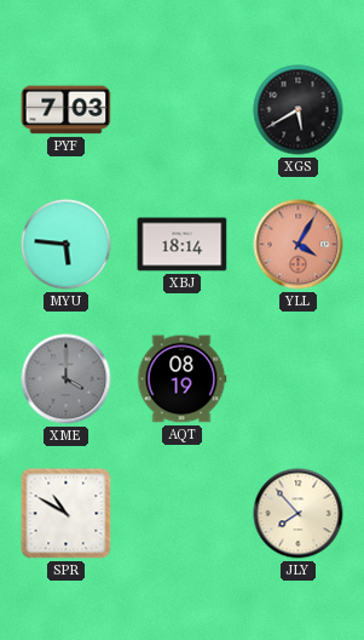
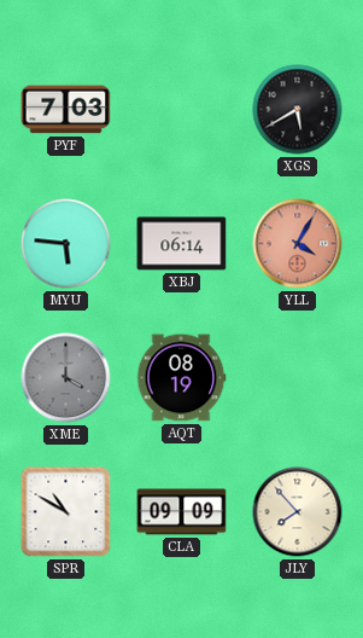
XBJ: 18:14 -> 06:14
CLA: none -> 09:09
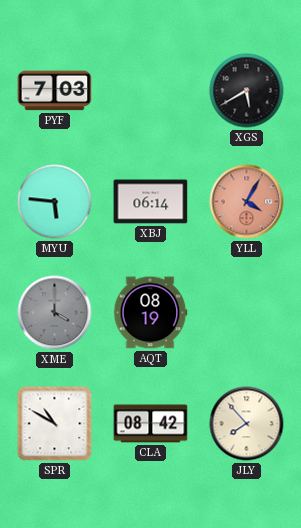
CLA: 09:09 -> 08:42
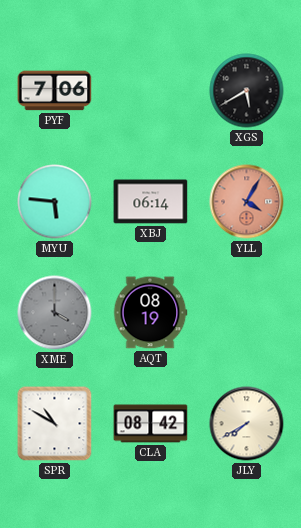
PYF: 7:03 -> 7:06
JLY: 7:53 -> 7:40
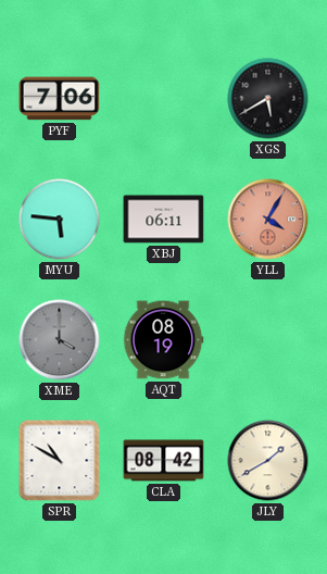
XBJ: 06:14 -> 06:11
JLY: 7:40 -> 1:40
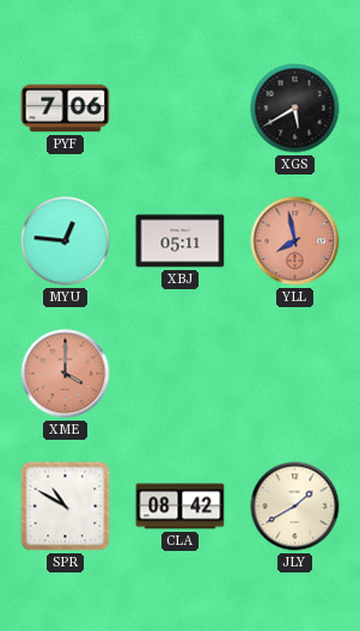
MYU: 5:46 -> 12:46
XBJ: 06:11 -> 05:11
YLL: 4:05 -> 7:58
XME dial: grey -> salmon
AQT: 08:19 -> none
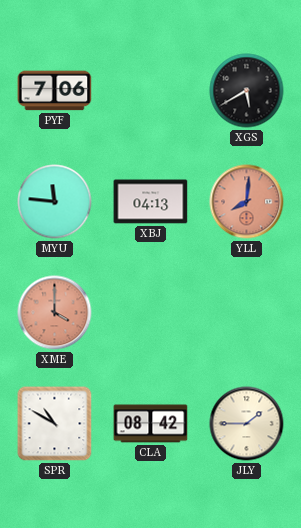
MYU: 12:46 -> 11:46
XBJ: 05:11 -> 04:13
YLL: 7:58 -> 8:01
JLY: 1:40 -> 1:45
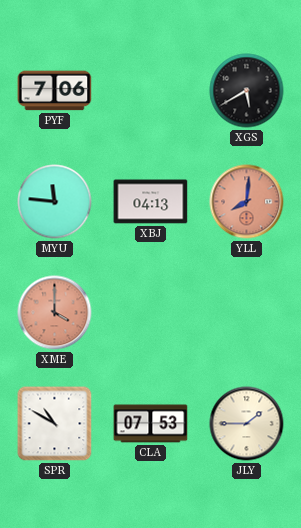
CLA: 08:42 -> 07:53
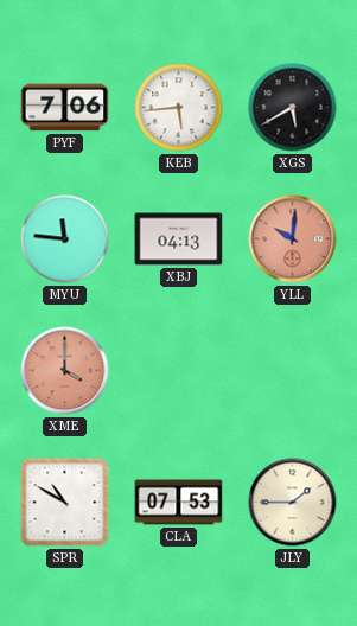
KEB: none -> 5:44
YLL: 8:01 -> 10:01
